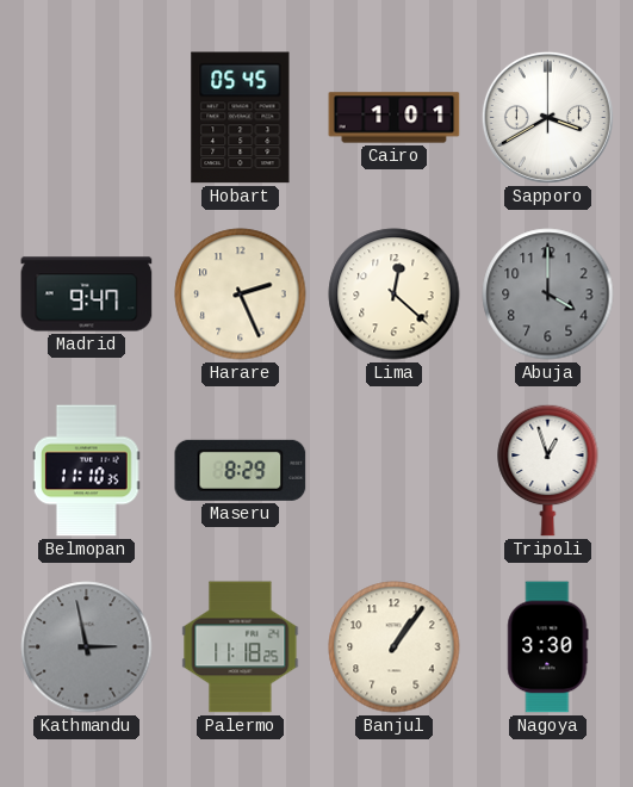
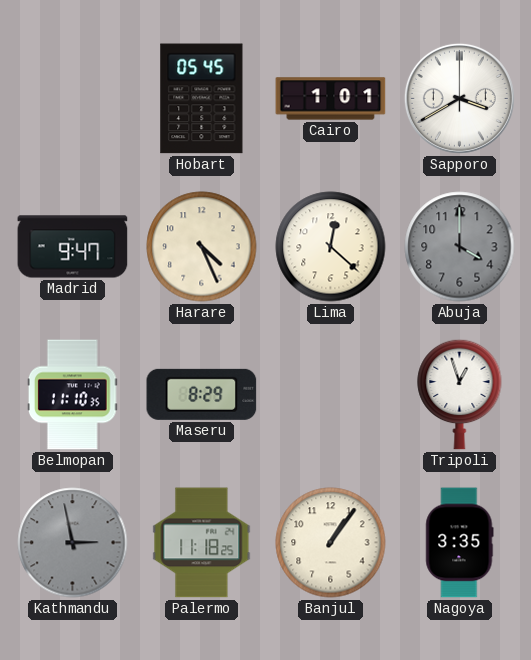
Harare: 2:26 -> 4:26
Nagoya: 3:30 -> 3:35
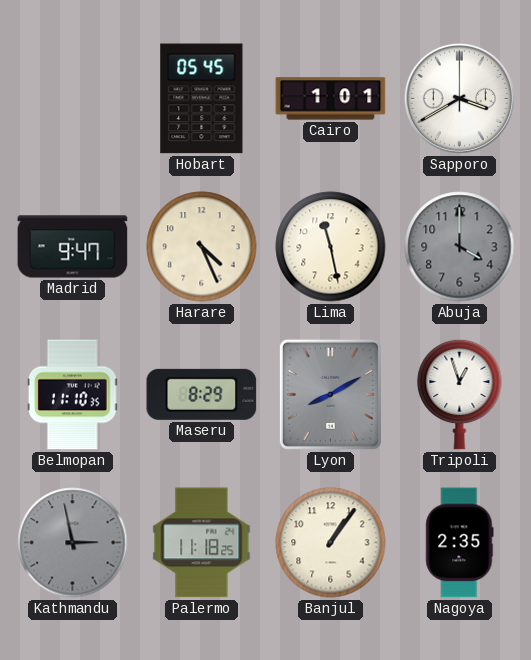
Lima: 12:22 -> 11:28
Lyon: none -> 8:10
Nagoya: 3:35 -> 2:35
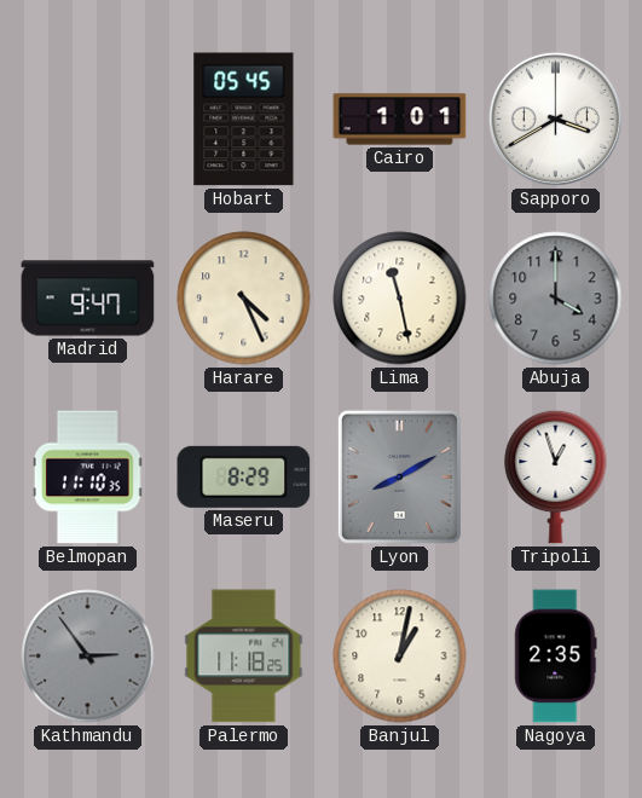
Kathmandu: 2:58 -> 2:54
Banjul: 1:06 -> 1:02
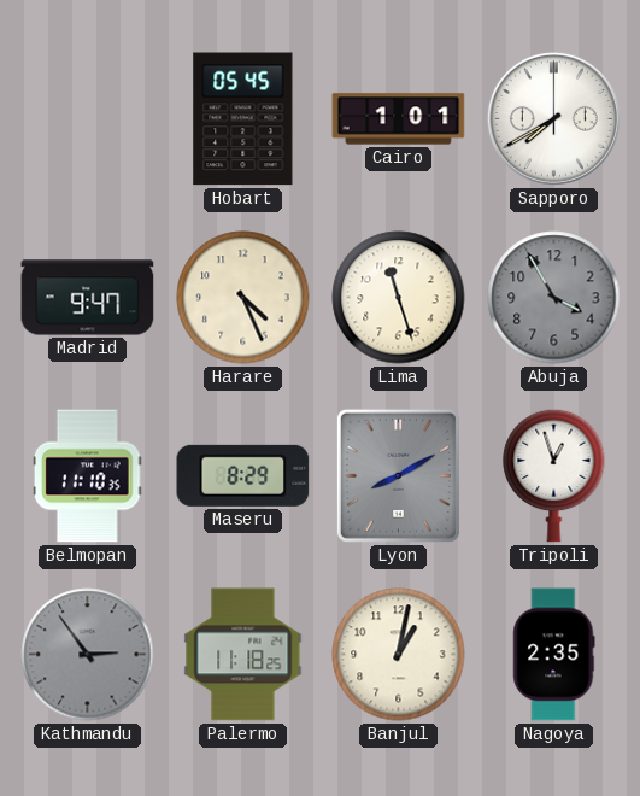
Sapporo: 3:40 -> 7:40
Lima: 11:28 -> 11:27
Abuja: 4:00 -> 3:55
